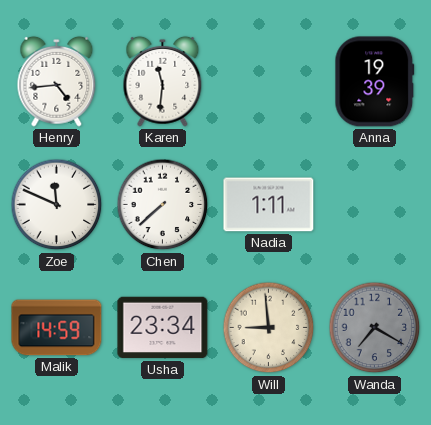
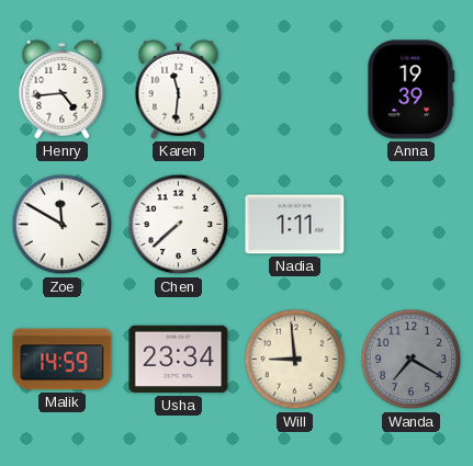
Zoe: 11:49 -> 11:50
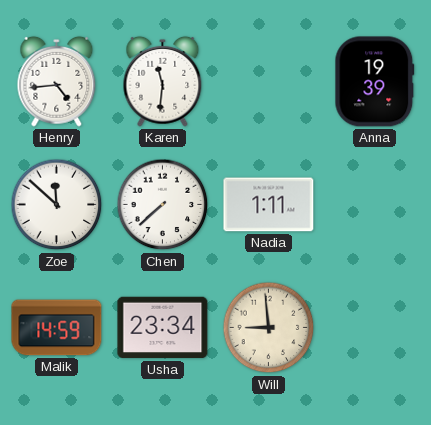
Zoe: 11:50 -> 11:52
Wanda: 7:20 -> none
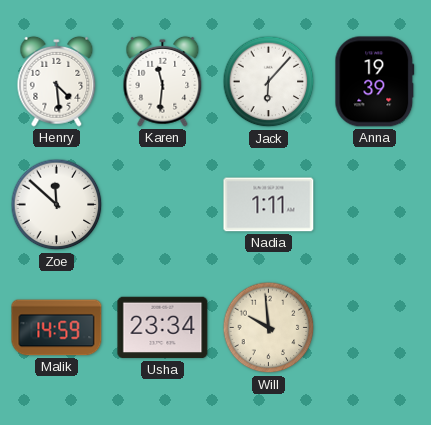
Henry: 4:44 -> 4:29
Jack: none -> 6:07
Chen: 7:38 -> none
Will: 8:59 -> 9:59
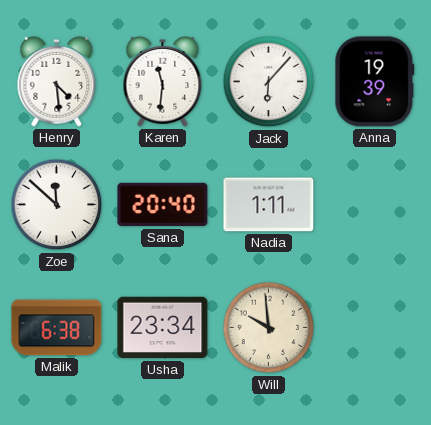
Sana: none -> 20:40
Malik: 14:59 -> 6:38
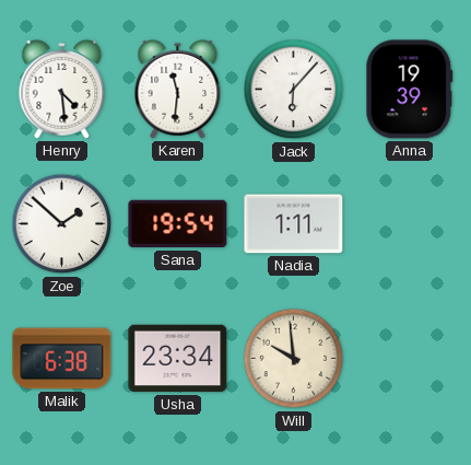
Zoe: 11:52 -> 1:52
Sana: 20:40 -> 19:54
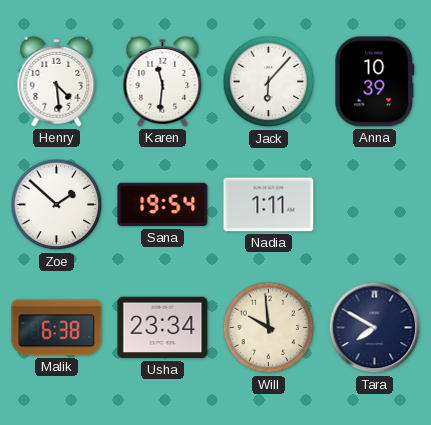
Anna: 19:39 -> 10:39
Tara: none -> 7:50
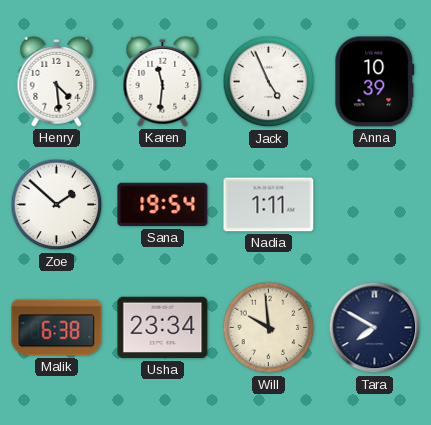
Jack: 6:07 -> 4:56
